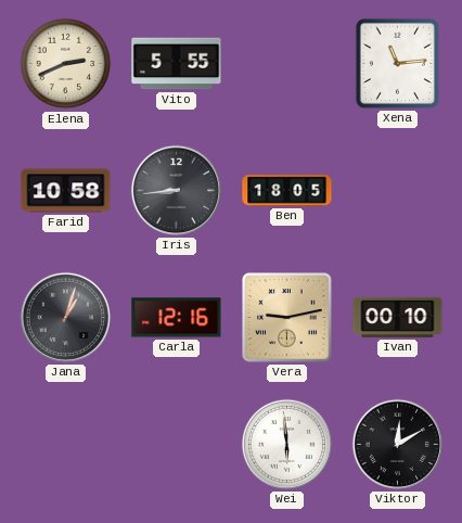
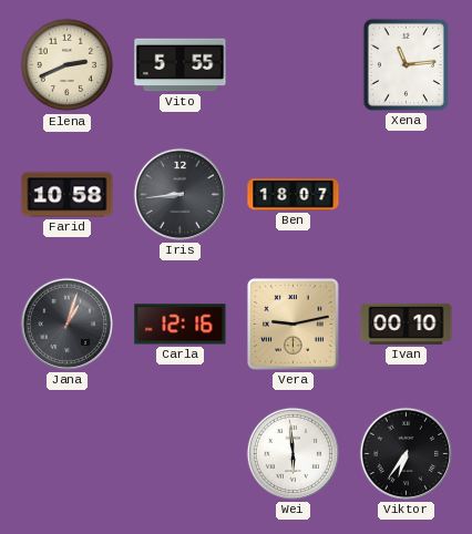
Ben: 18:05 -> 18:07
Viktor: 12:10 -> 6:36
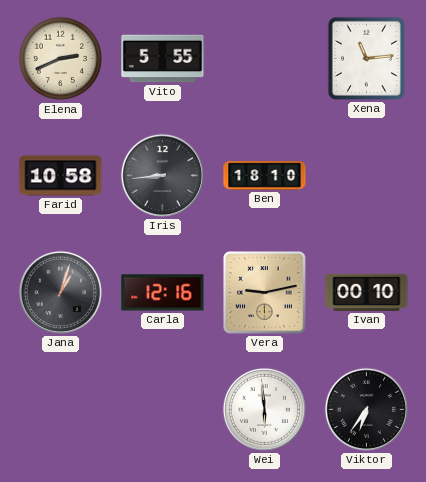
Ben: 18:07 -> 18:10
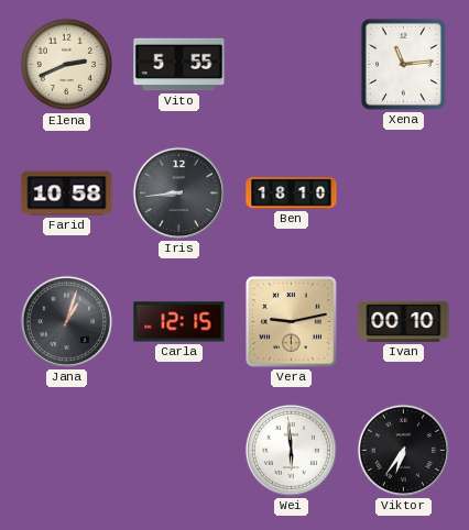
Carla: 12:16 -> 12:15
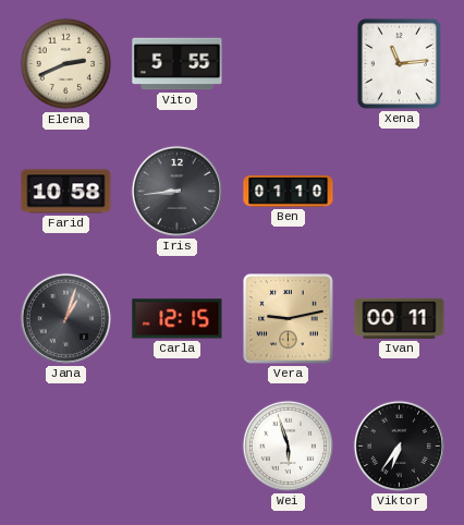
Ben: 18:10 -> 01:10
Ivan: 00:10 -> 00:11
Wei: 5:59 -> 5:57
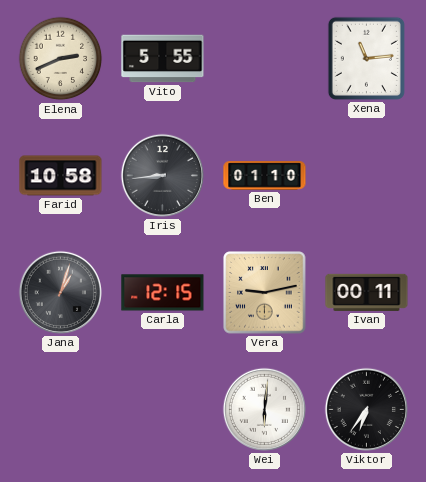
Wei: 5:57 -> 6:01
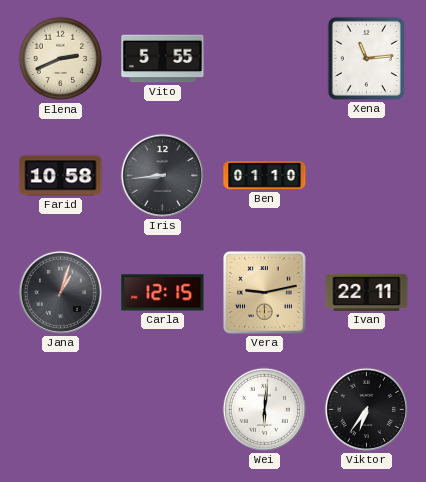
Ivan: 00:11 -> 22:11
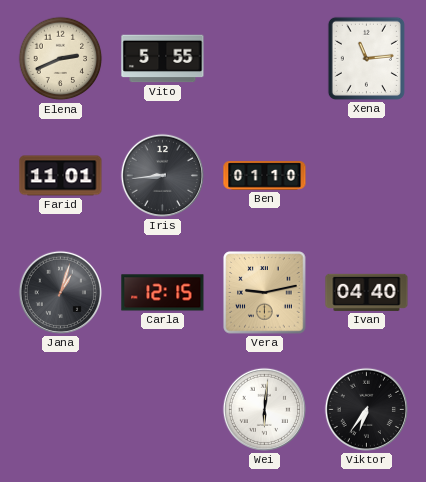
Farid: 10:58 -> 11:01
Ivan: 22:11 -> 04:40
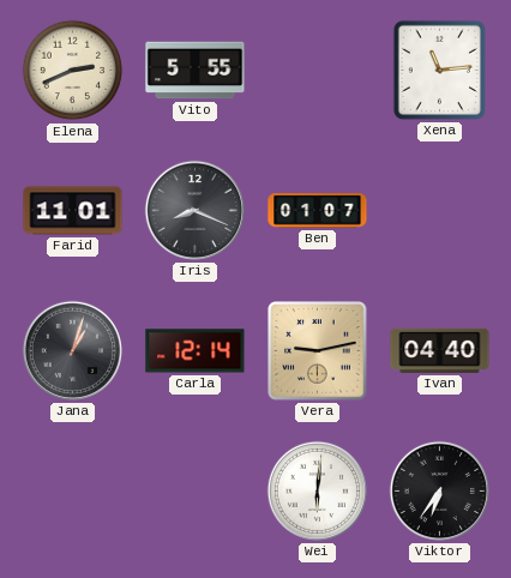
Iris: 8:44 -> 8:19
Ben: 01:10 -> 01:07
Carla: 12:15 -> 12:14
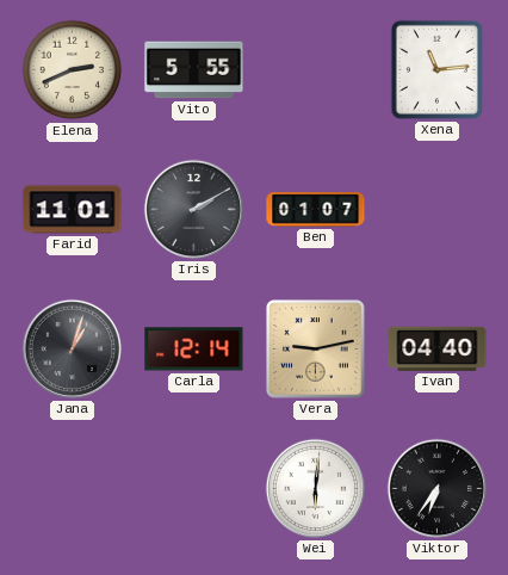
Iris: 8:19 -> 2:10
